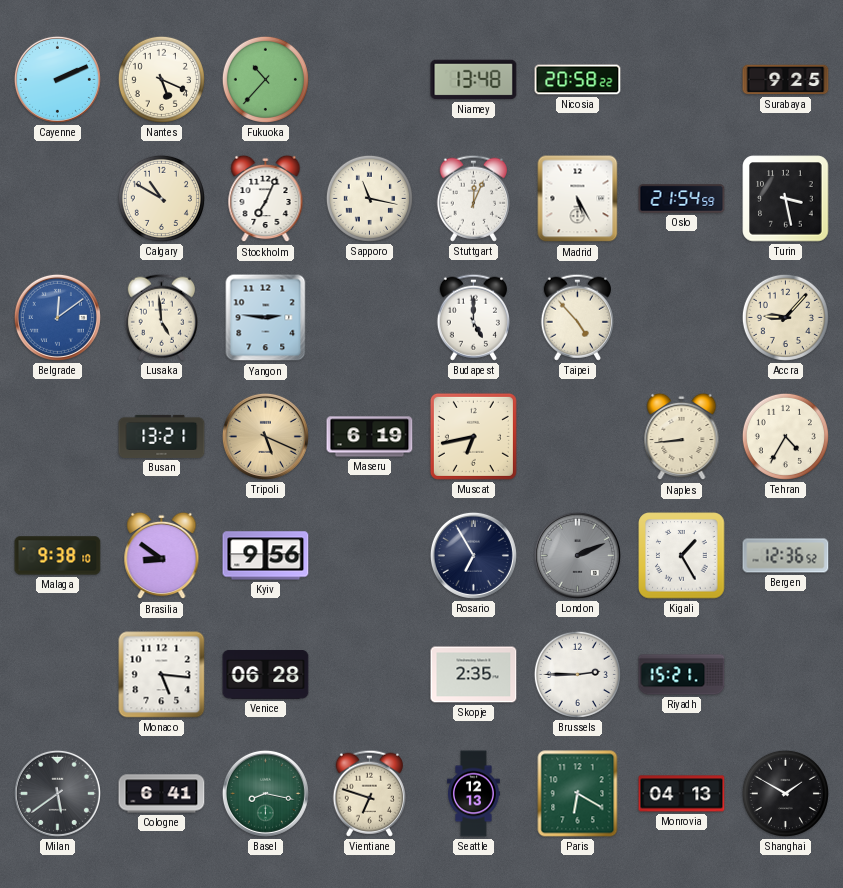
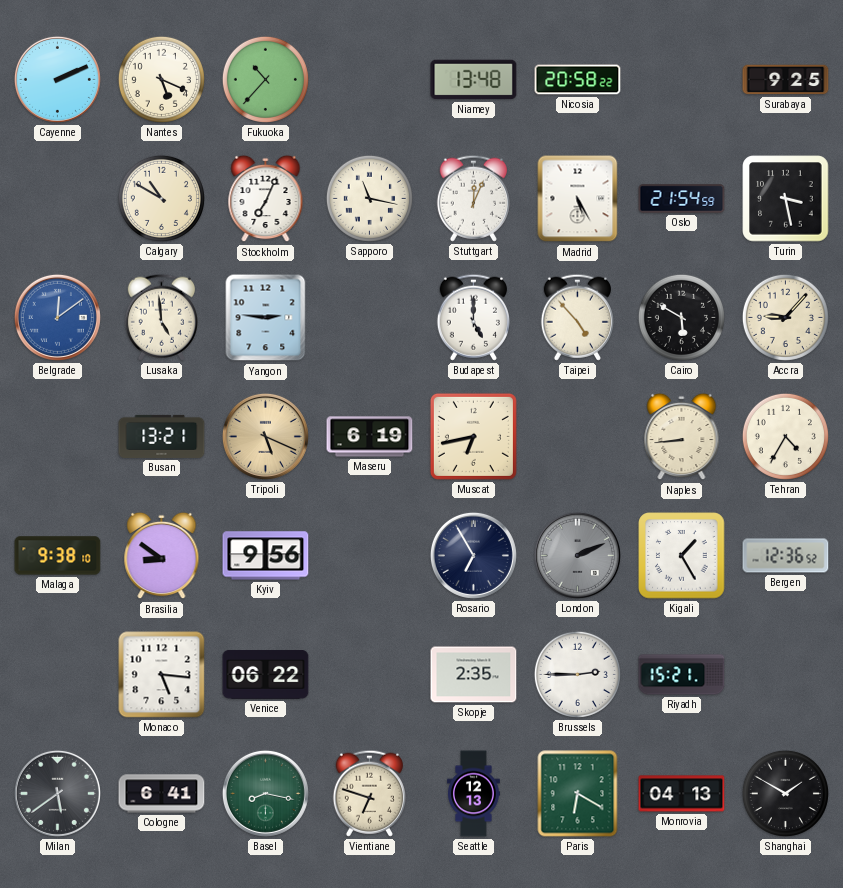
Cairo: none -> 5:50
Venice: 06:28 -> 06:22
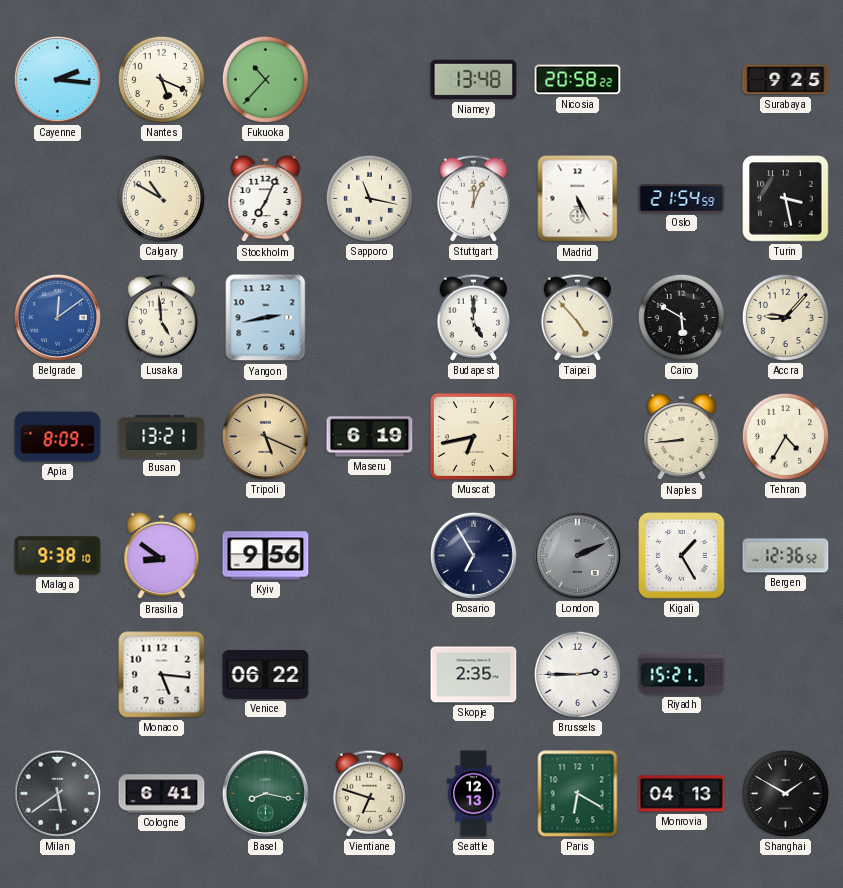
Cayenne: 2:11 -> 2:16
Yangon: 2:46 -> 2:43
Apia: none -> 8:09
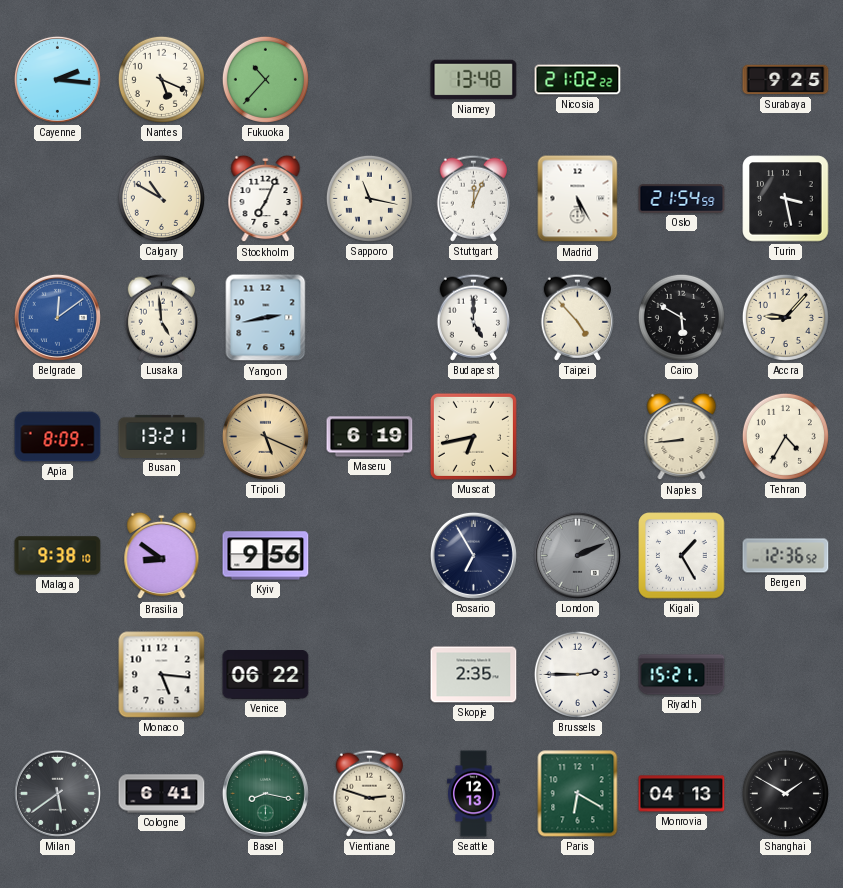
Nicosia: 20:58 -> 21:02
Vientiane: 6:48 -> 2:48
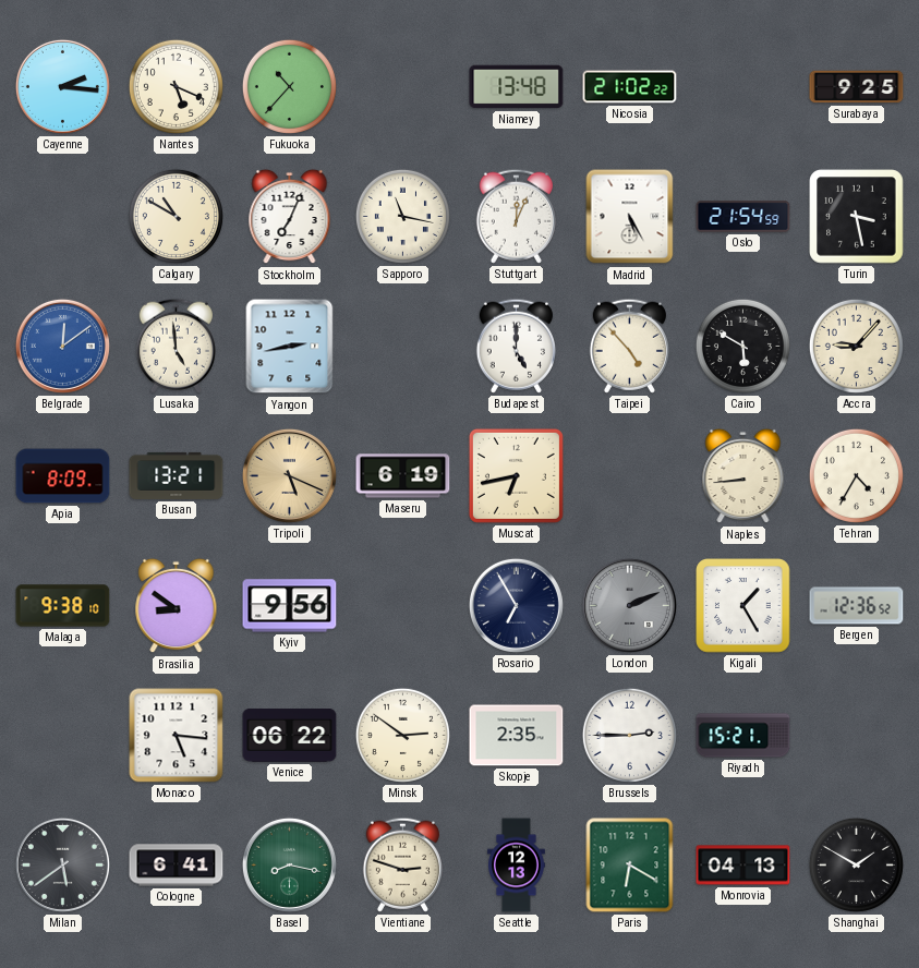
Minsk: none -> 2:51
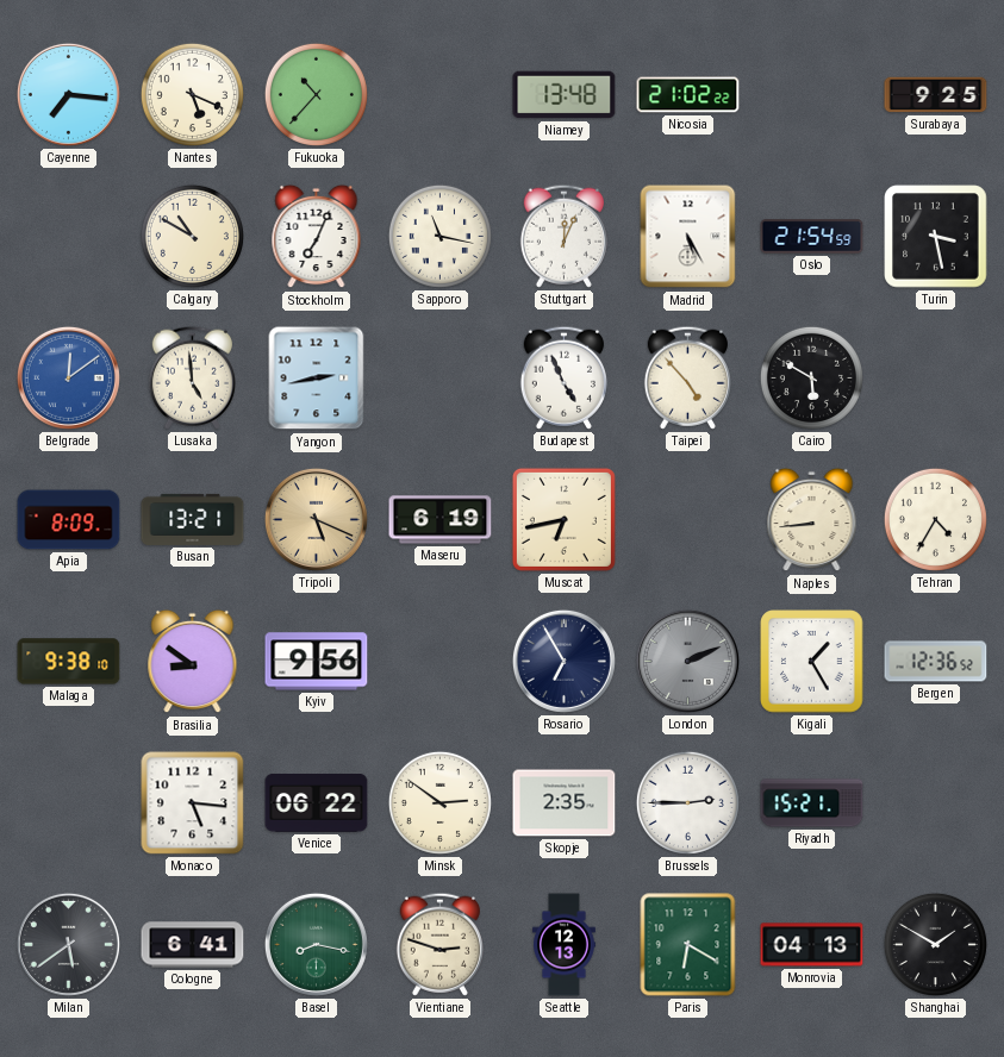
Cayenne: 2:16 -> 7:16
Budapest: 5:00 -> 4:56
Accra: 9:07 -> none
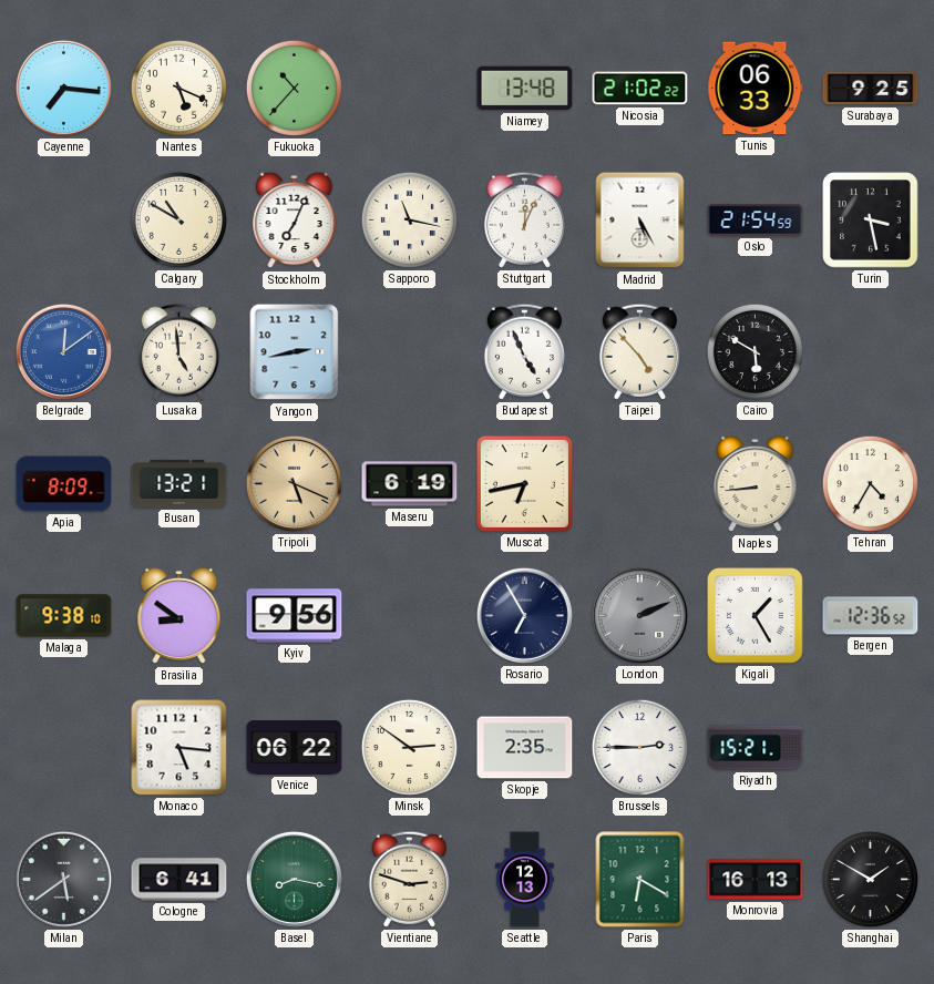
Tunis: none -> 06:33
Monrovia: 04:13 -> 16:13
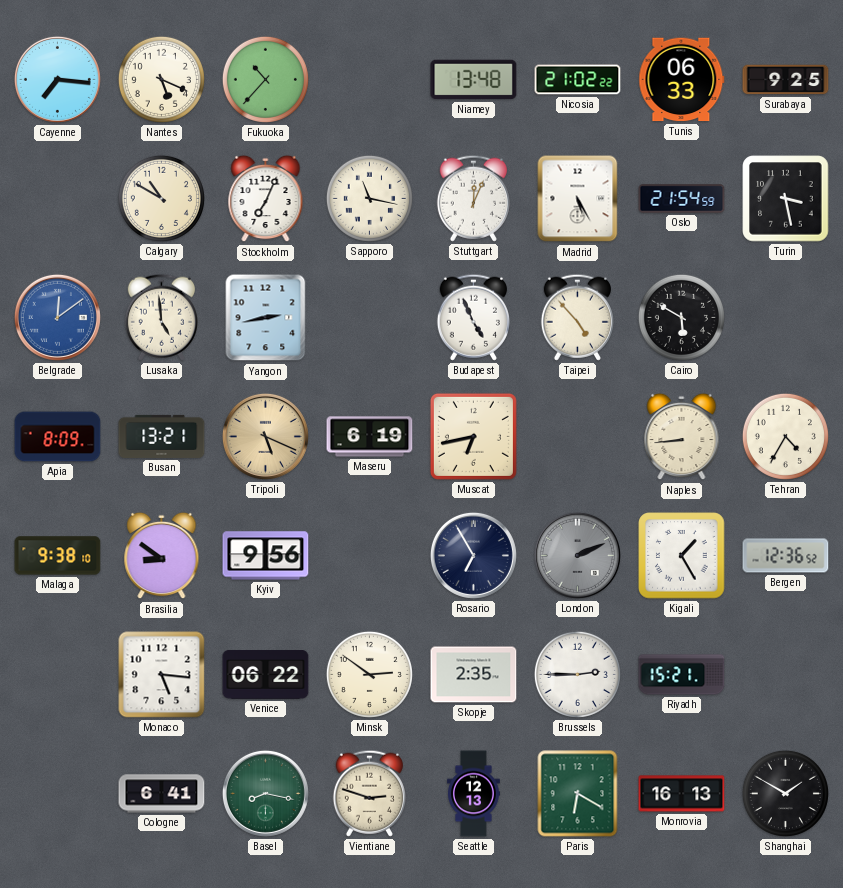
Milan: 5:39 -> none
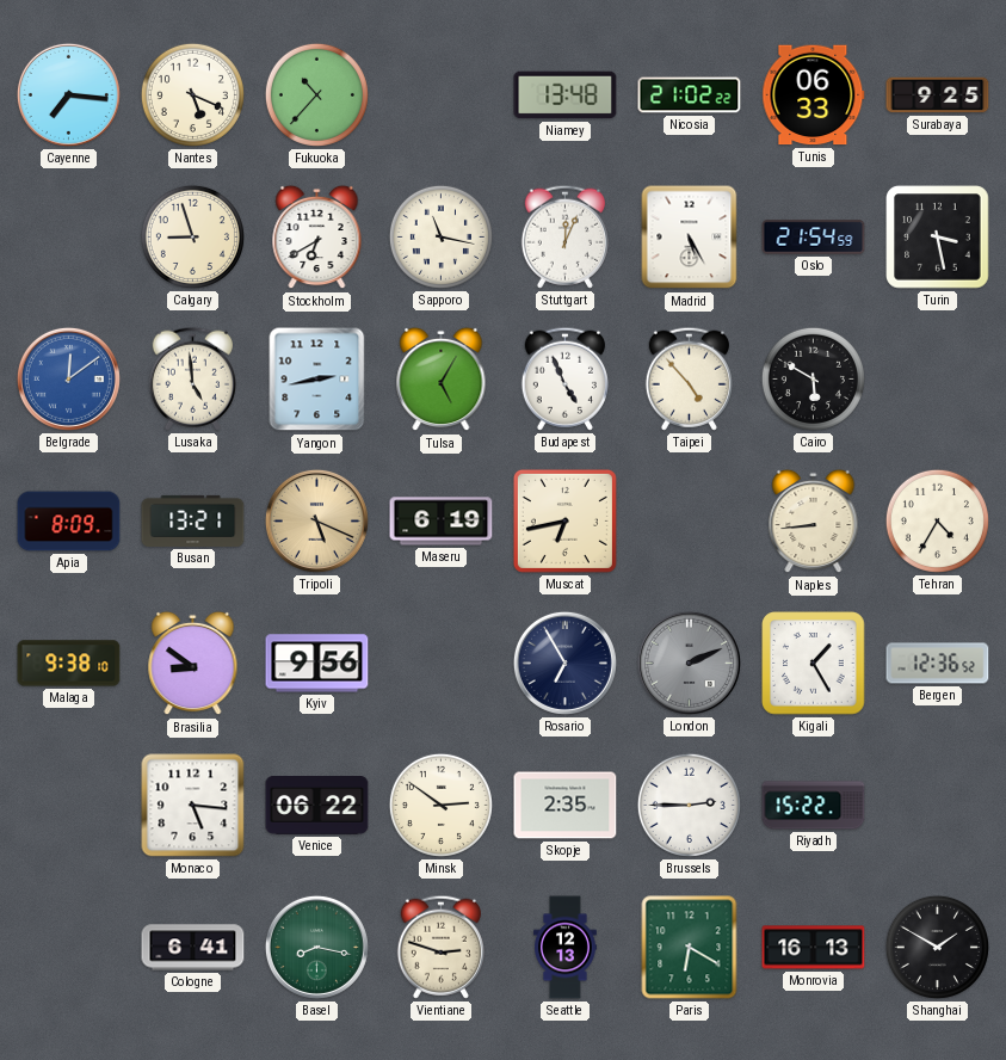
Calgary: 10:50 -> 8:57
Stockholm: 7:04 -> 6:40
Tulsa: none -> 5:05
Riyadh: 15:21 -> 15:22
